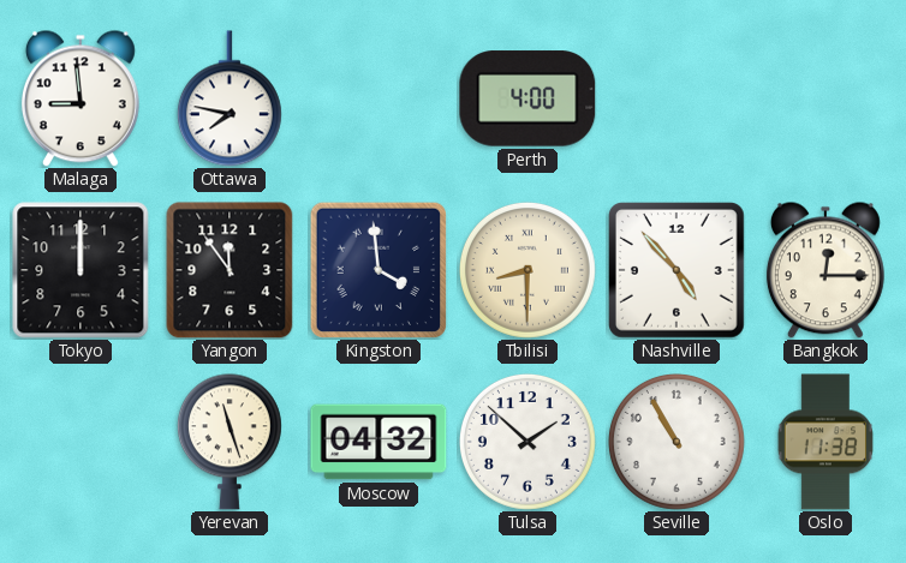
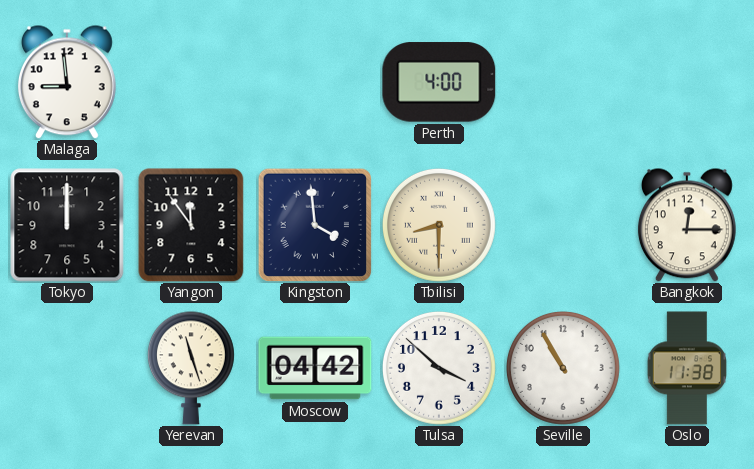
Ottawa: 7:47 -> none
Nashville: 4:53 -> none
Moscow: 04:32 -> 04:42
Tulsa: 1:52 -> 3:52
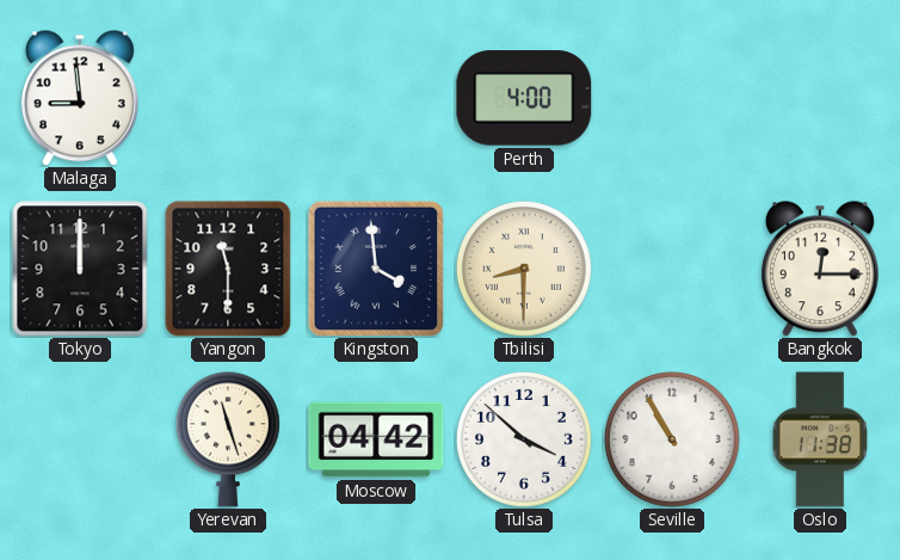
Yangon: 11:54 -> 11:30
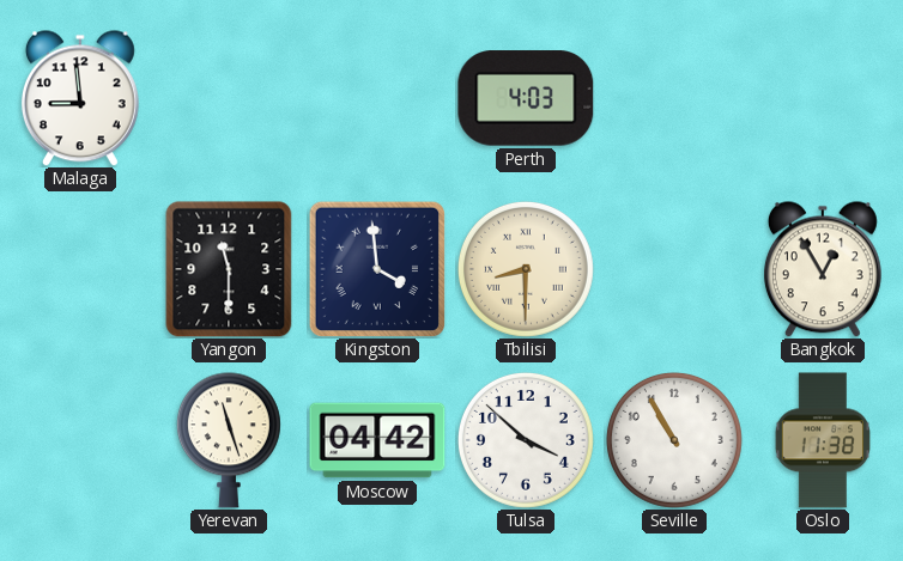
Perth: 4:00 -> 4:03
Tokyo: 12:00 -> none
Bangkok: 12:15 -> 12:55
